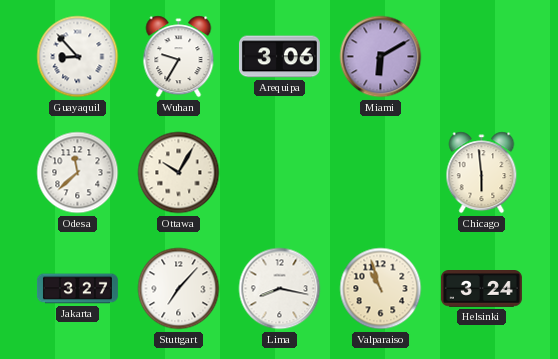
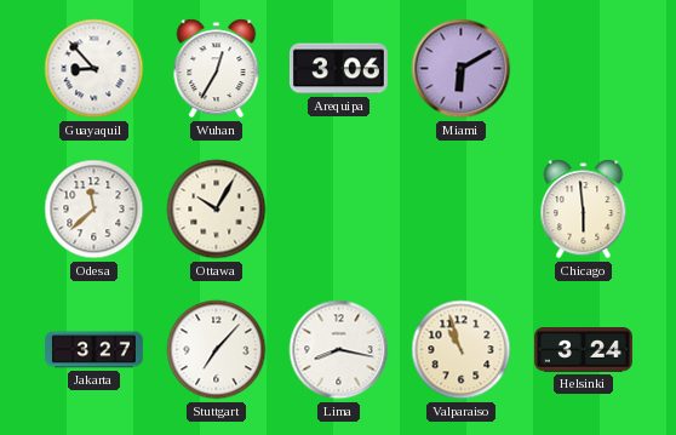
Wuhan: 9:35 -> 12:35
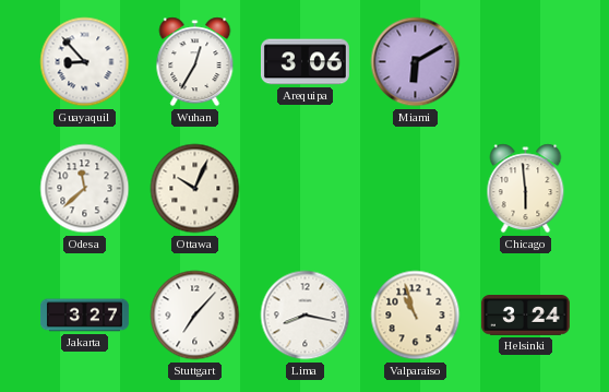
Ottawa: 10:05 -> 10:04
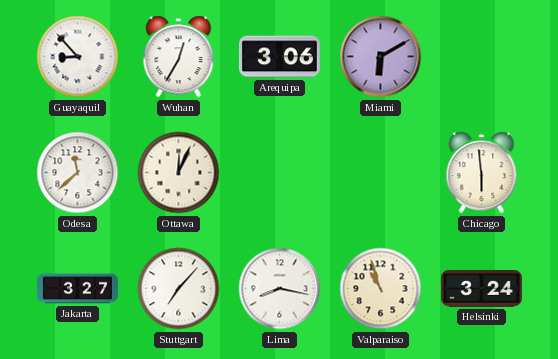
Ottawa: 10:04 -> 12:04
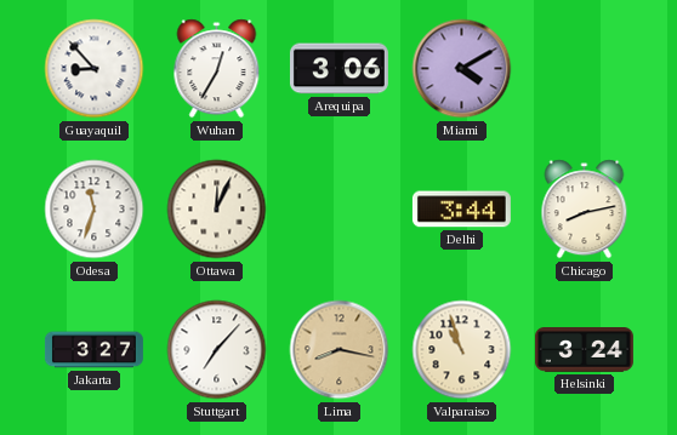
Miami: 6:10 -> 4:10
Odesa: 11:38 -> 11:33
Delhi: none -> 3:44
Chicago: 5:59 -> 8:13
Lima dial: white -> champagne
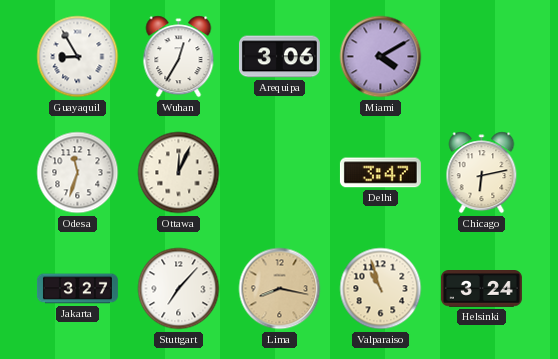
Guayaquil: 8:53 -> 8:55
Delhi: 3:44 -> 3:47
Chicago: 8:13 -> 6:13
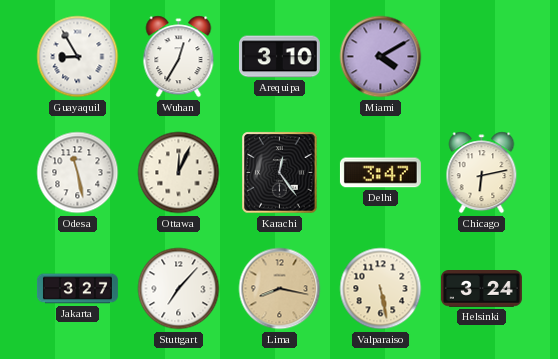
Arequipa: 3:06 -> 3:10
Odesa: 11:33 -> 11:28
Karachi: none -> 12:24
Valparaiso: 10:57 -> 5:28
